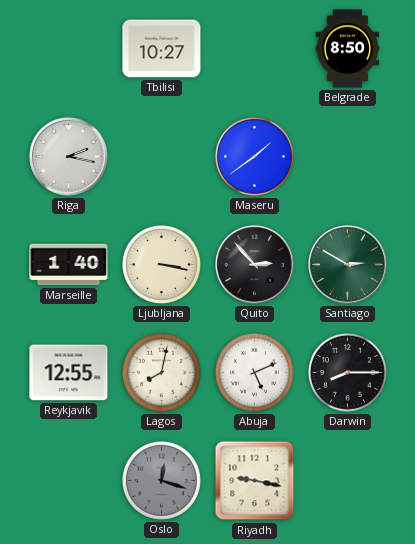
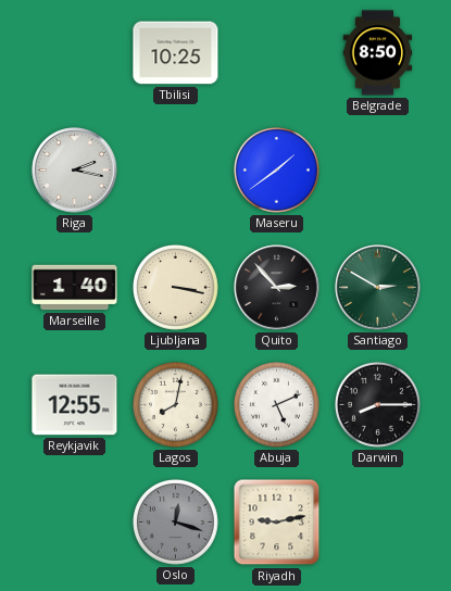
Tbilisi: 10:27 -> 10:25
Riyadh: 9:17 -> 9:13
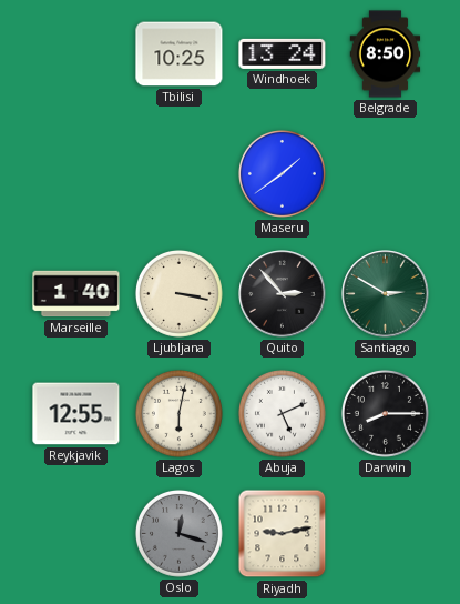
Windhoek: none -> 13:24
Riga: 2:17 -> none
Lagos: 8:02 -> 6:02
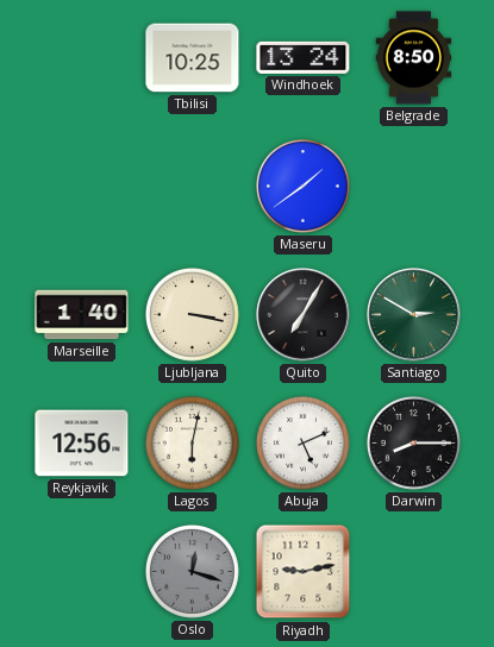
Quito: 2:53 -> 7:05
Reykjavik: 12:55 -> 12:56
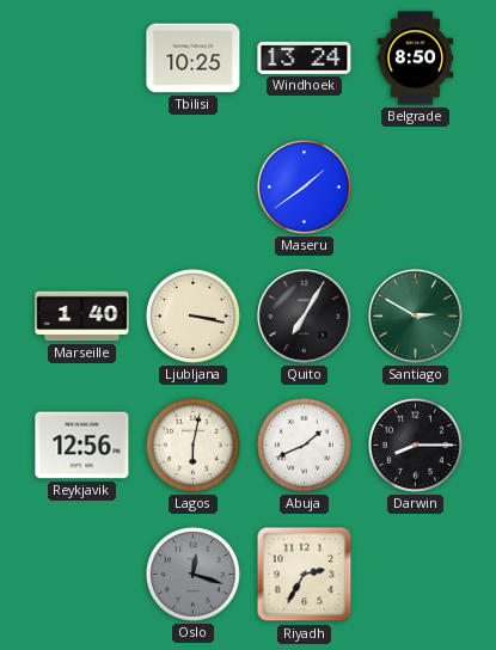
Abuja: 5:11 -> 1:41
Riyadh: 9:13 -> 2:35
